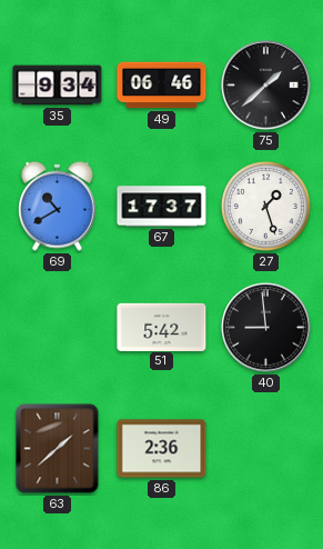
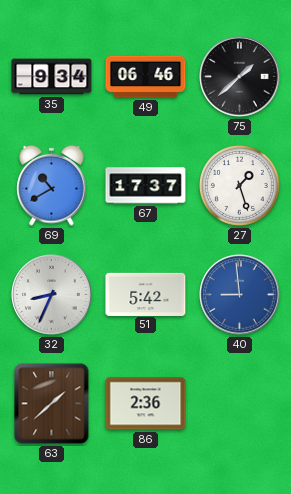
32: none -> 8:34
40 dial: black -> blue
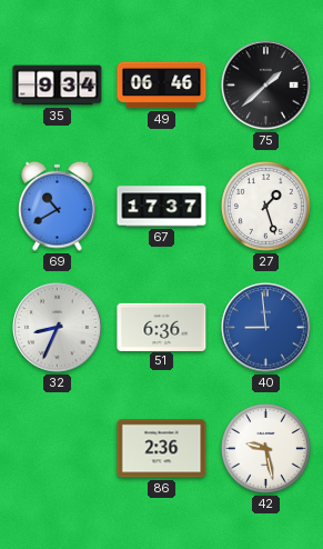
51: 5:42 -> 6:36
63: 1:38 -> none
42: none -> 9:28
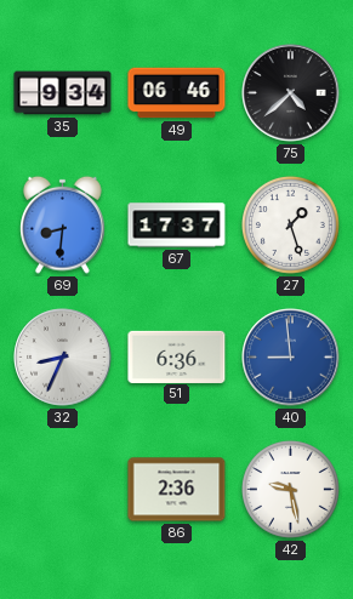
75: 1:38 -> 4:38
69: 10:40 -> 8:31
